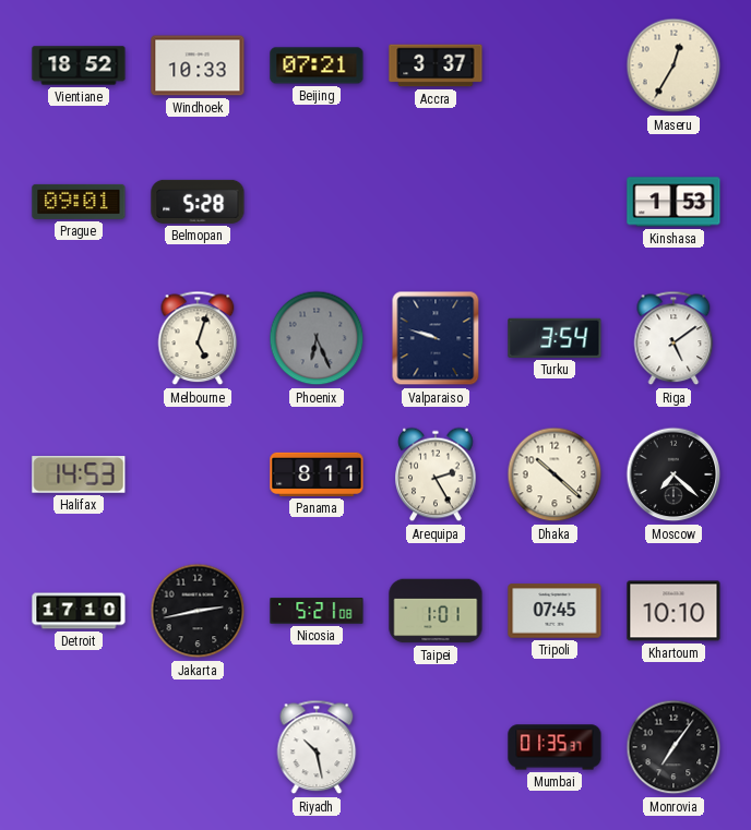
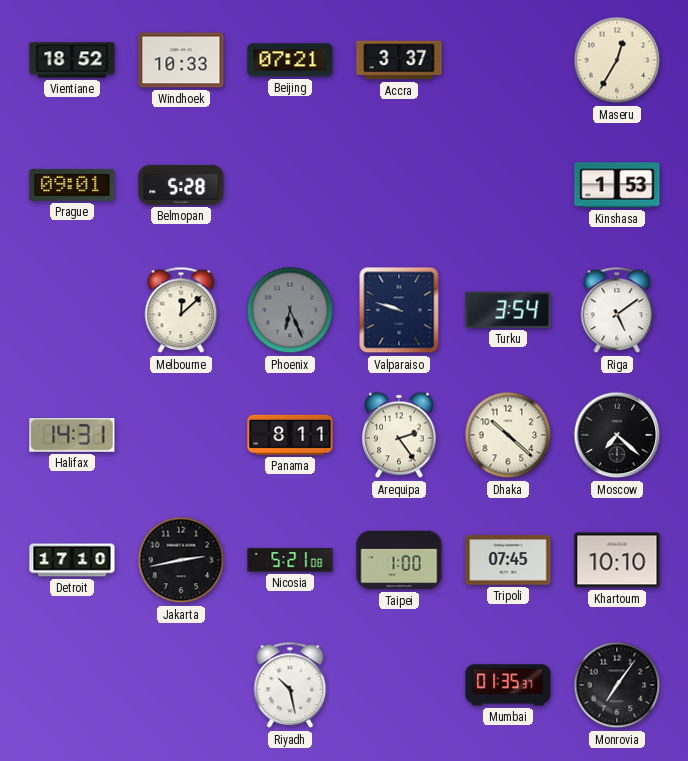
Melbourne: 5:03 -> 12:08
Halifax: 14:53 -> 14:31
Arequipa: 2:25 -> 2:24
Taipei: 1:01 -> 1:00
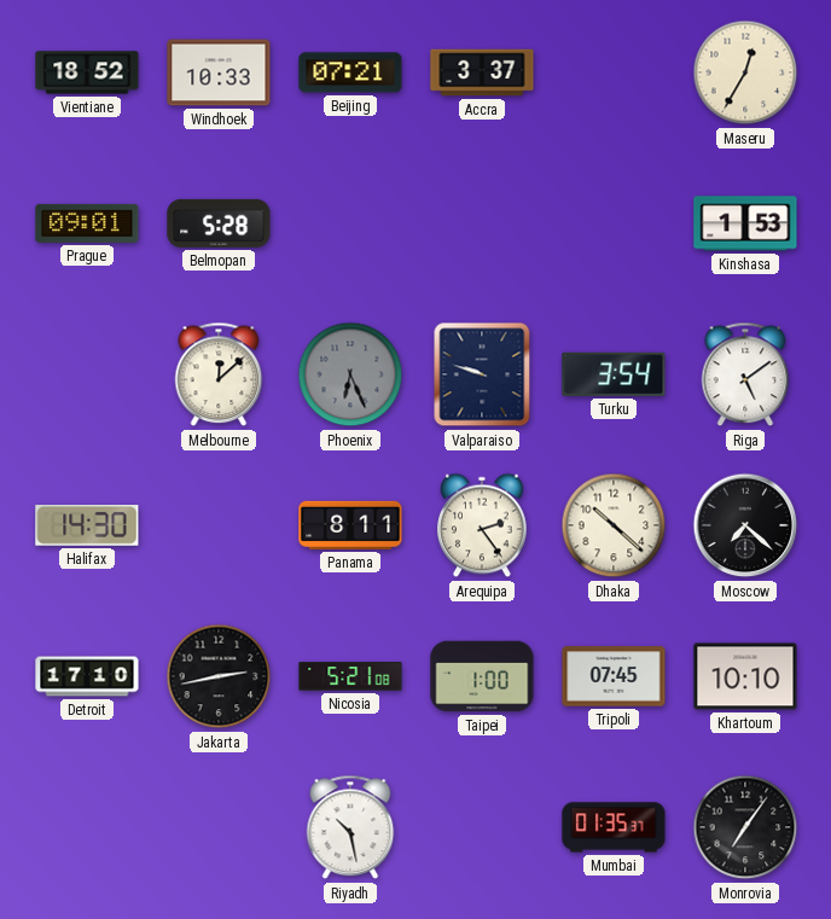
Halifax: 14:31 -> 14:30
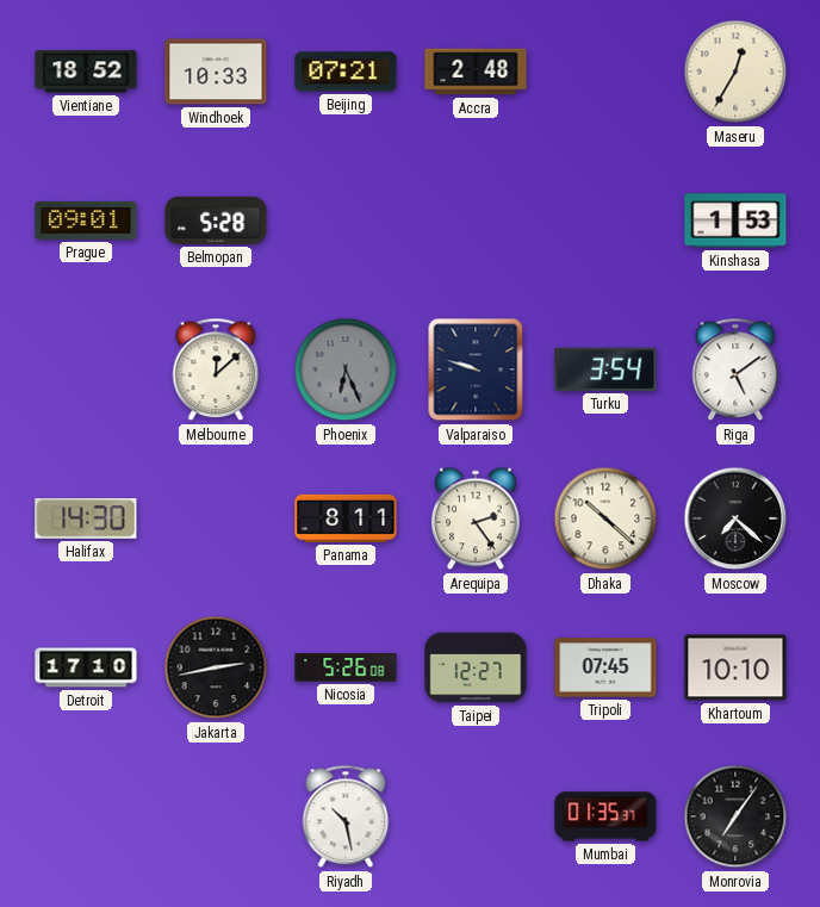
Accra: 3:37 -> 2:48
Nicosia: 5:21 -> 5:26
Taipei: 1:00 -> 12:27
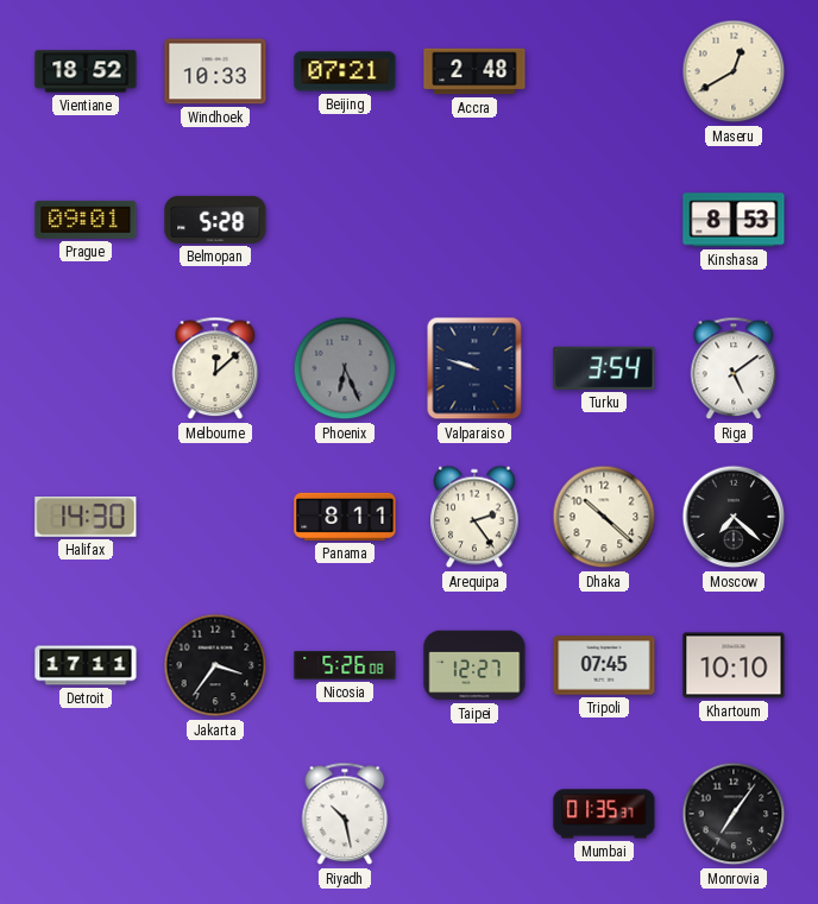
Maseru: 12:35 -> 12:40
Kinshasa: 1:53 -> 8:53
Detroit: 17:10 -> 17:11
Jakarta: 2:43 -> 3:36
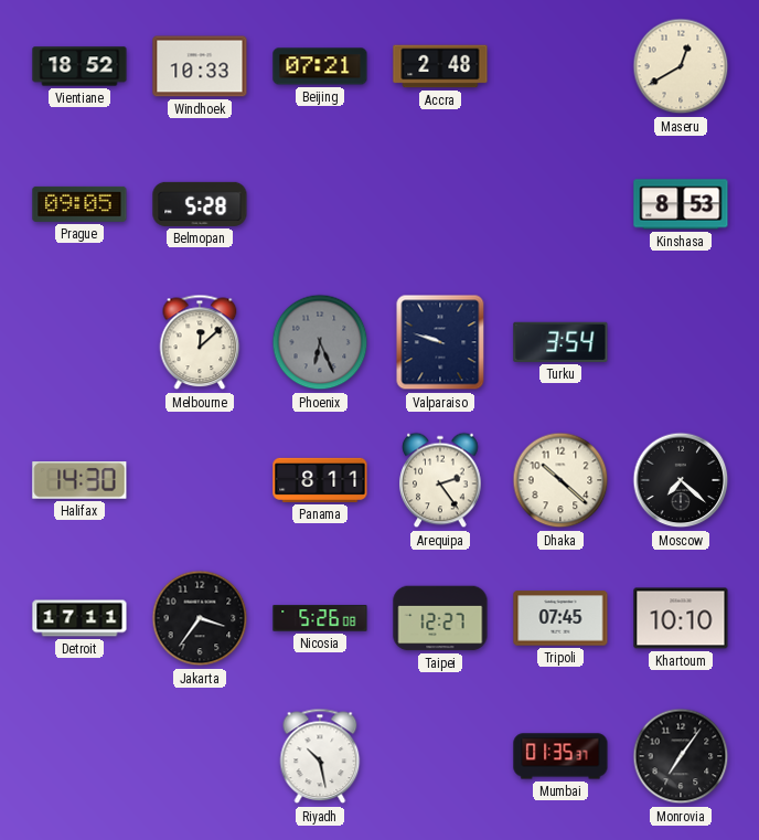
Prague: 09:01 -> 09:05
Riga: 5:09 -> none
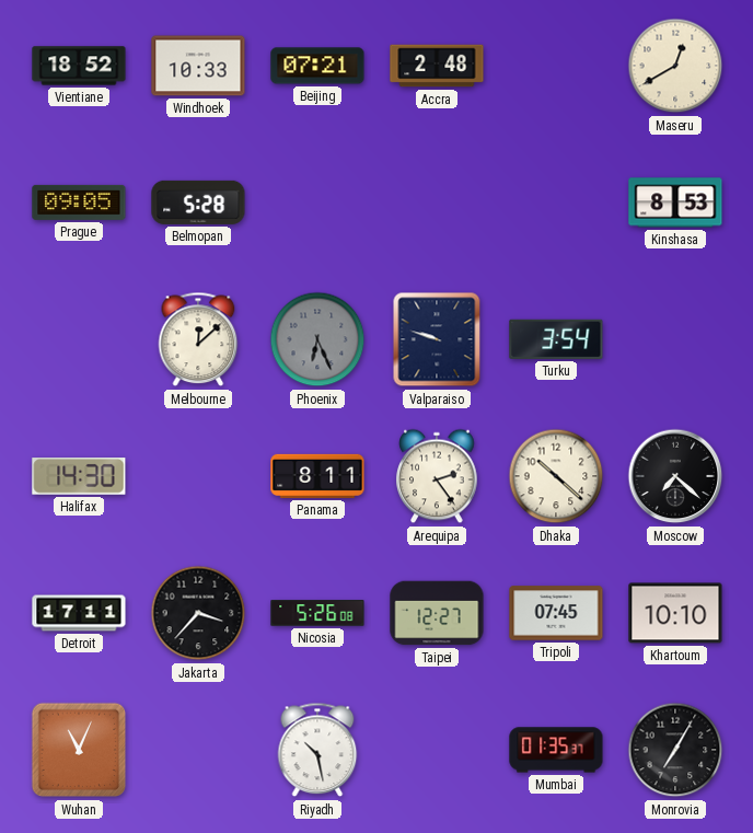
Jakarta: 3:36 -> 3:37
Wuhan: none -> 11:04
Monrovia: 7:06 -> 7:05
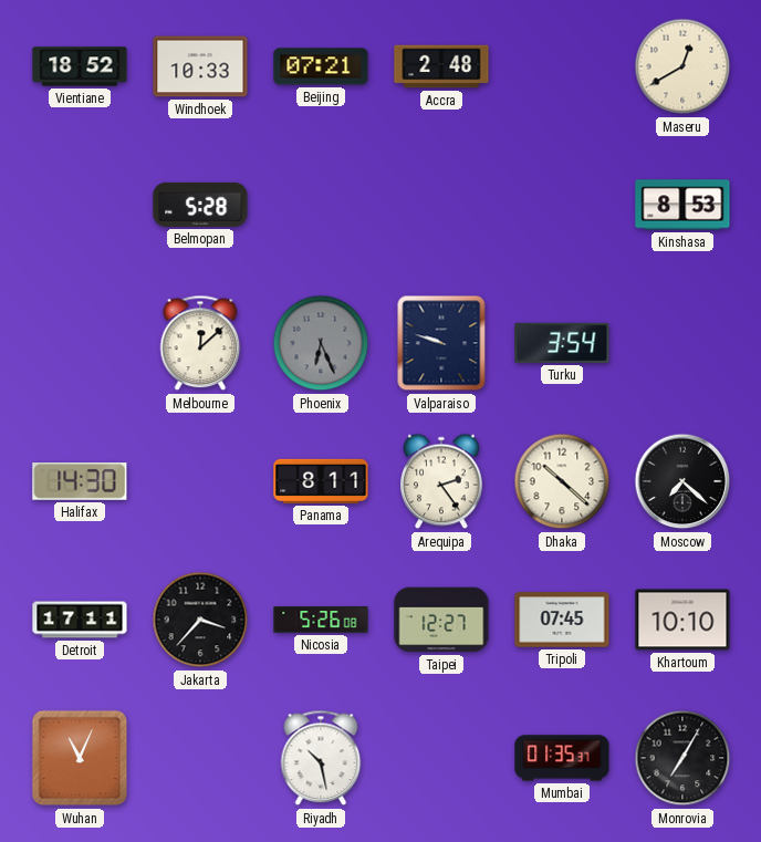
Prague: 09:05 -> none
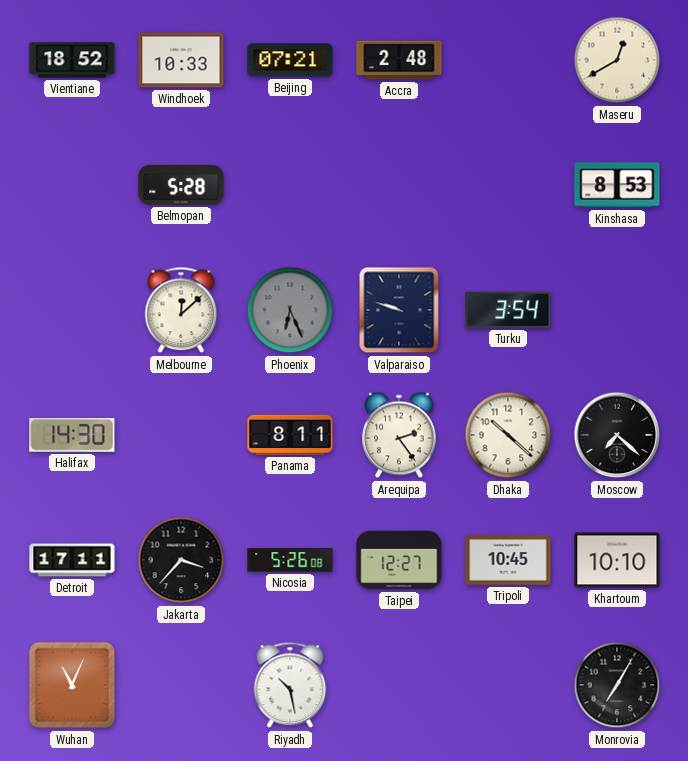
Tripoli: 07:45 -> 10:45
Mumbai: 01:35 -> none
